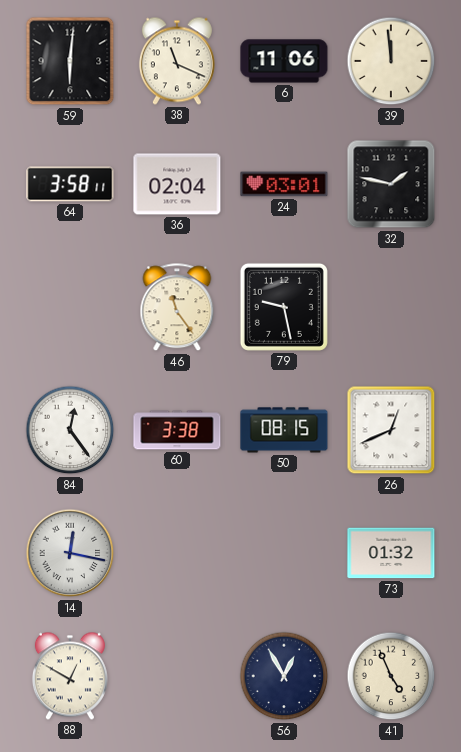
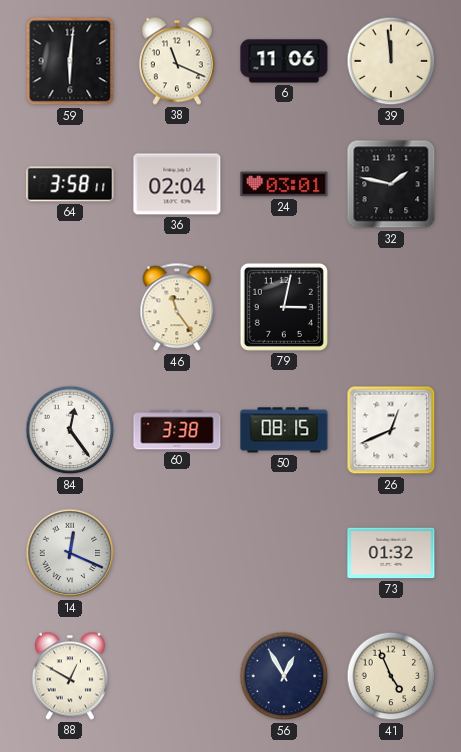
79: 9:28 -> 3:02
14: 12:17 -> 12:19
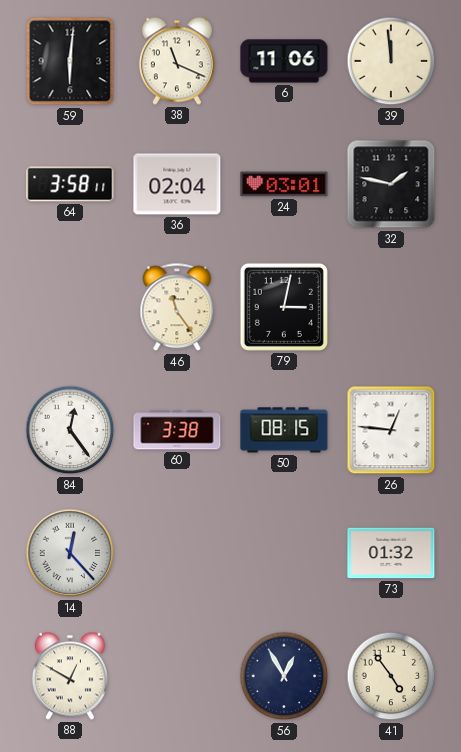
26: 12:41 -> 12:46
14: 12:19 -> 12:23
41: 4:56 -> 4:54
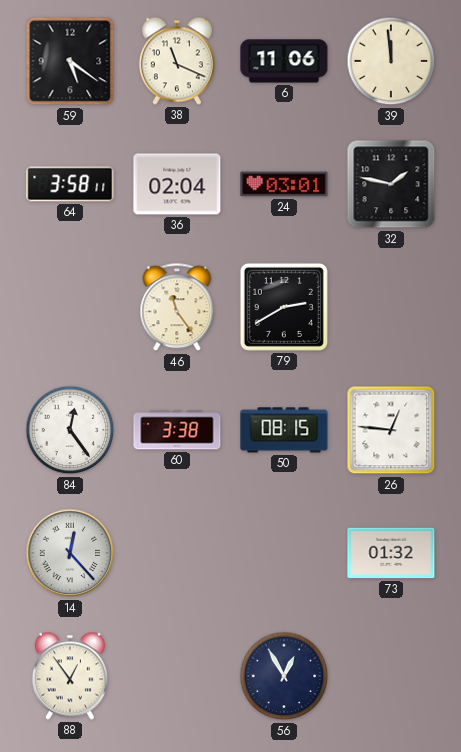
59: 6:01 -> 5:21
79: 3:02 -> 2:40
88: 12:50 -> 12:54
41: 4:54 -> none
